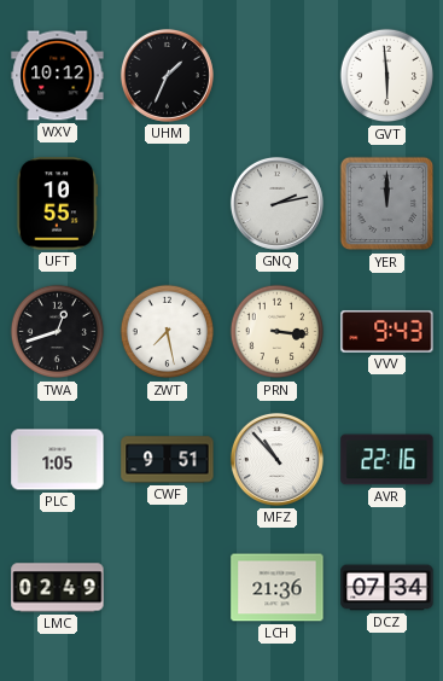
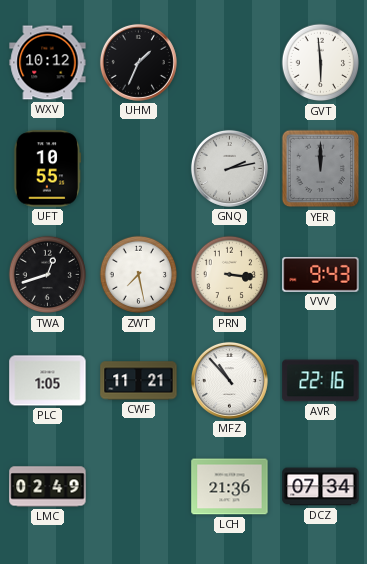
CWF: 9:51 -> 11:21
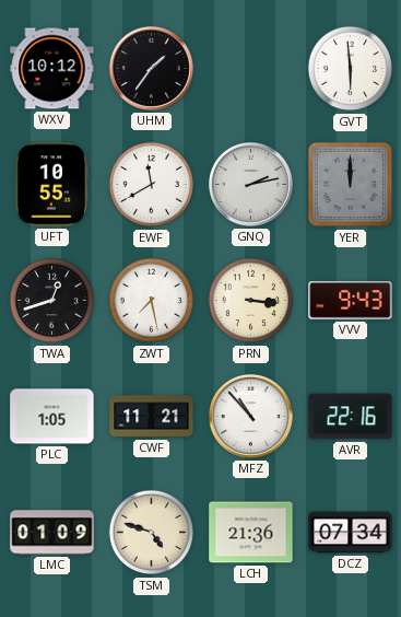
UHM: 1:34 -> 1:36
EWF: none -> 11:40
LMC: 02:49 -> 01:09
TSM: none -> 4:48
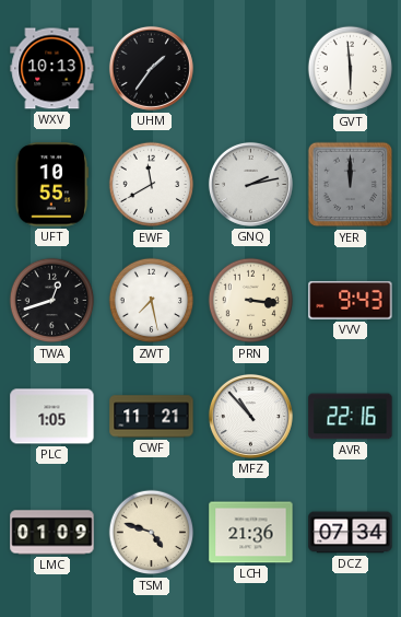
WXV: 10:12 -> 10:13
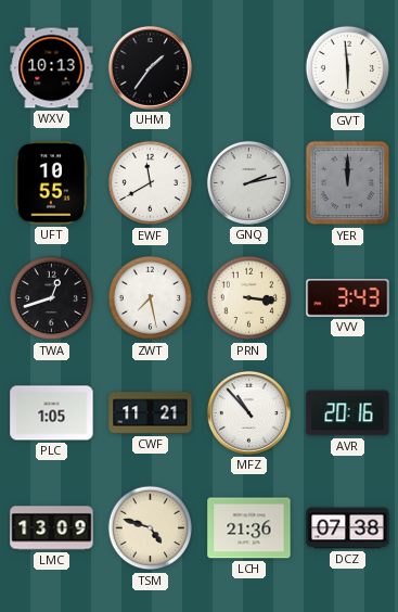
VVV: 9:43 -> 3:43
AVR: 22:16 -> 20:16
LMC: 01:09 -> 13:09
DCZ: 07:34 -> 07:38
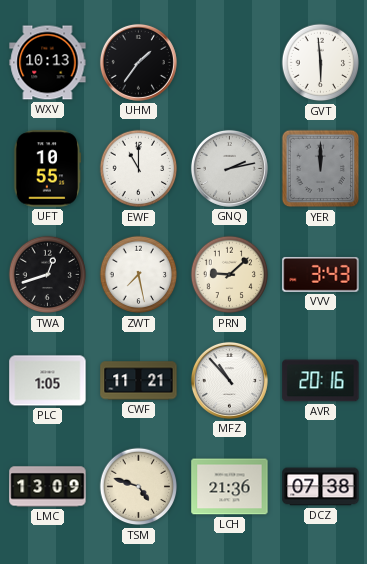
EWF: 11:40 -> 11:00
PRN: 3:16 -> 9:08
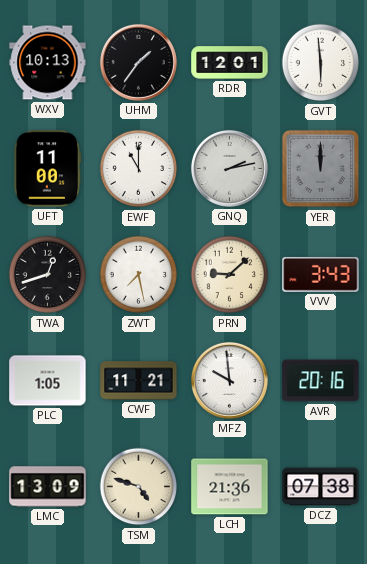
RDR: none -> 12:01
UFT: 10:55 -> 11:00
MFZ: 10:53 -> 9:59
